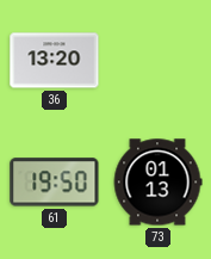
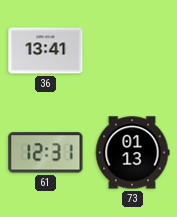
36: 13:20 -> 13:41
61: 19:50 -> 12:31
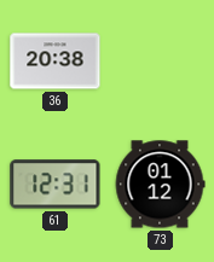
36: 13:41 -> 20:38
73: 01:13 -> 01:12
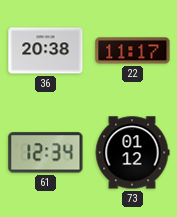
22: none -> 11:17
61: 12:31 -> 12:34
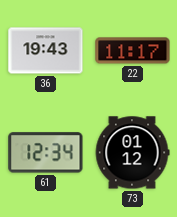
36: 20:38 -> 19:43
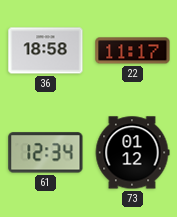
36: 19:43 -> 18:58
